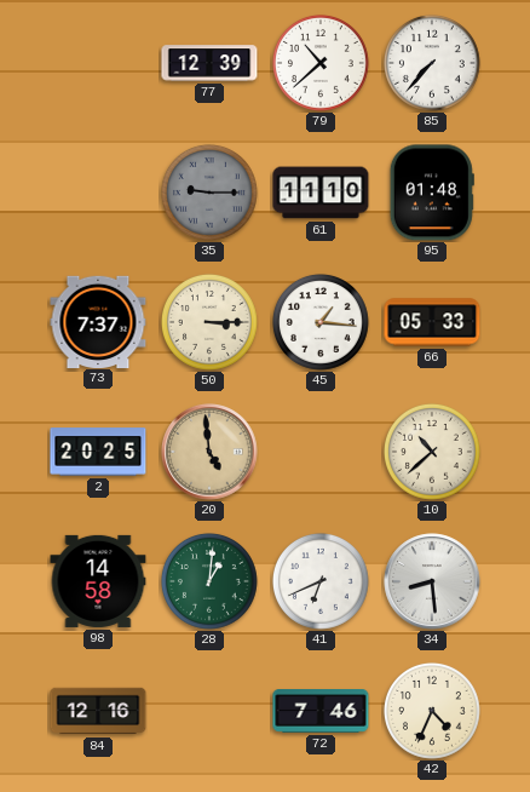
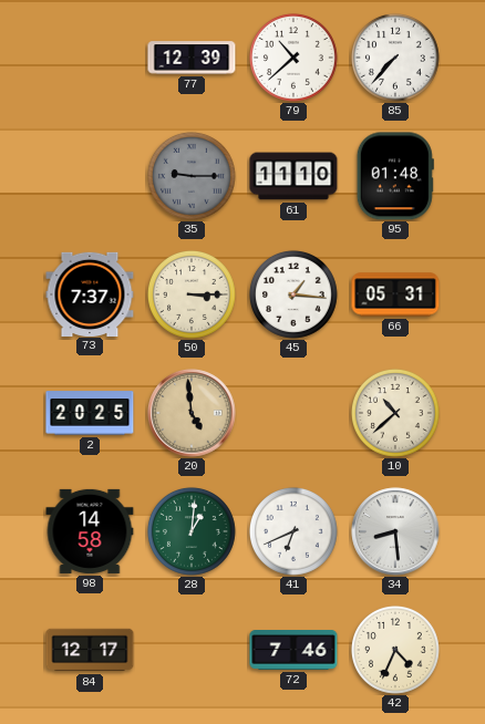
66: 05:33 -> 05:31
84: 12:16 -> 12:17
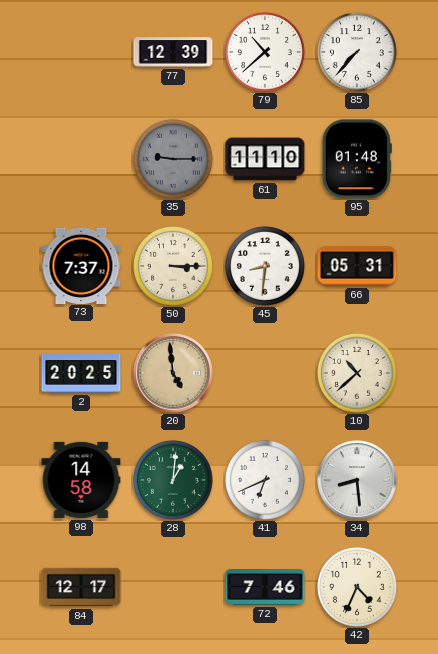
45: 1:16 -> 8:31
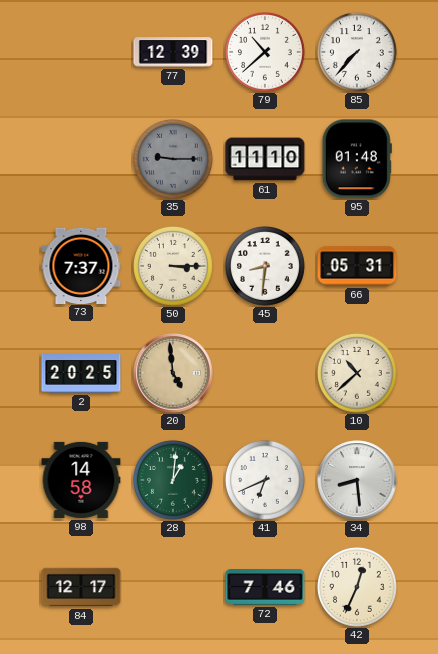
42: 4:34 -> 12:34
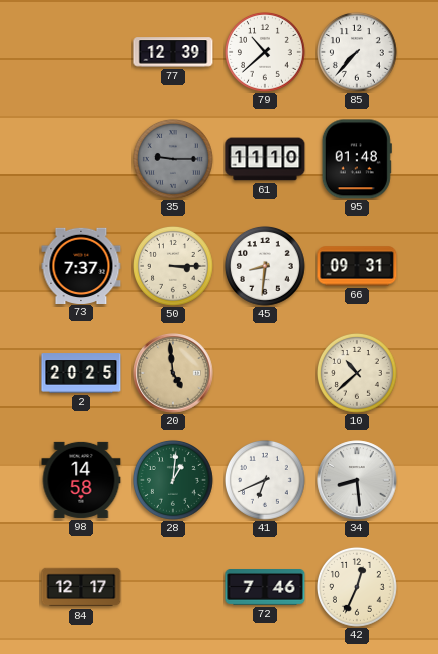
66: 05:31 -> 09:31
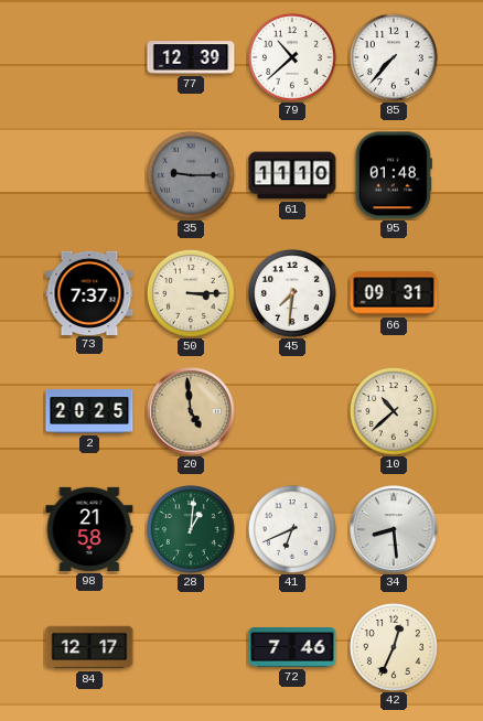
45: 8:31 -> 7:31
98: 14:58 -> 21:58
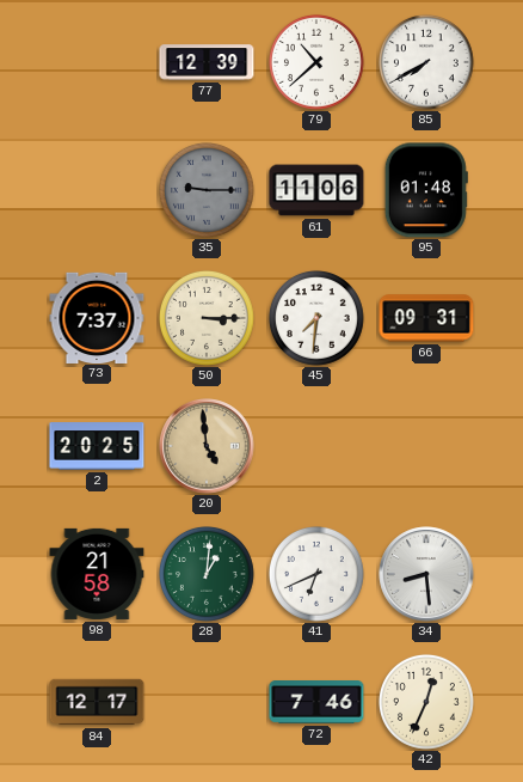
85: 7:37 -> 7:40
61: 11:10 -> 11:06
10: 10:38 -> none
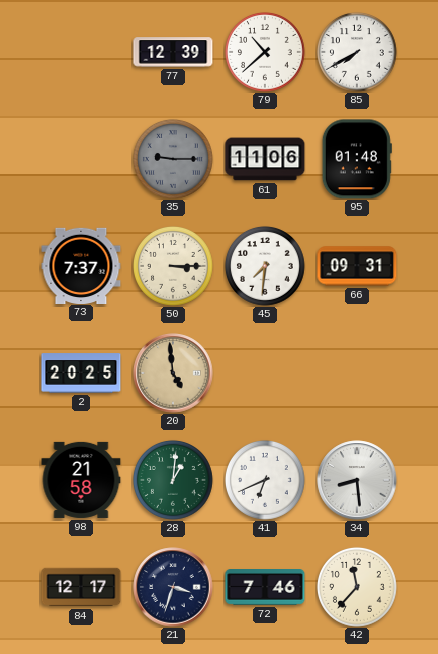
21: none -> 3:33
42: 12:34 -> 11:37
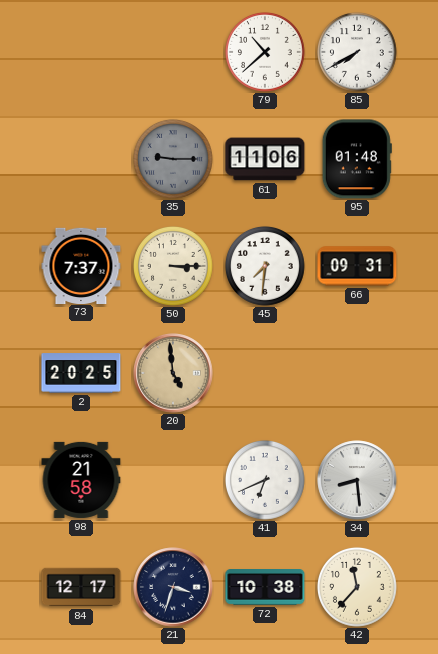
77: 12:39 -> none
28: 1:01 -> none
72: 7:46 -> 10:38
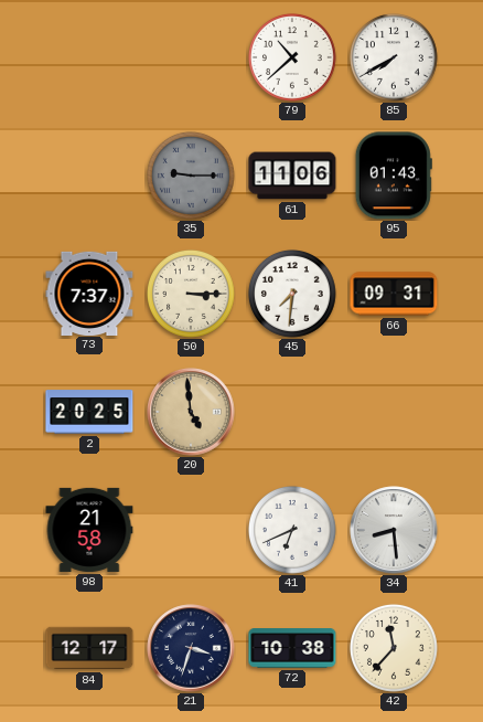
95: 01:48 -> 01:43
